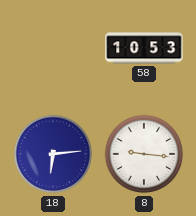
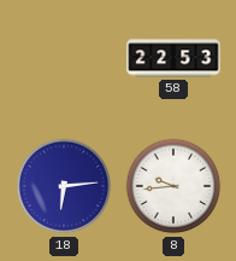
58: 10:53 -> 22:53
8: 9:16 -> 9:44
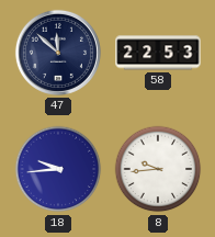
47: none -> 11:52
18: 6:14 -> 9:44
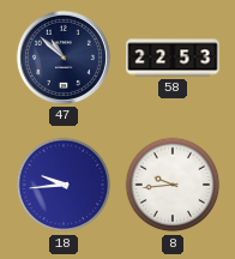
47: 11:52 -> 10:52
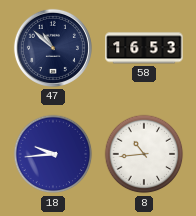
58: 22:53 -> 16:53
8: 9:44 -> 10:44
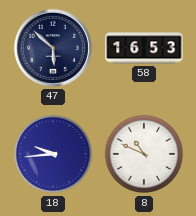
47: 10:52 -> 5:52
8: 10:44 -> 10:49
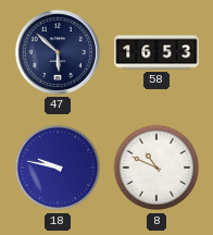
18: 9:44 -> 9:47
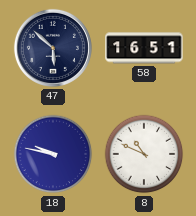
58: 16:53 -> 16:51
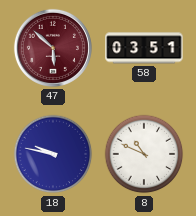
47 dial: navy -> burgundy
58: 16:51 -> 03:51
